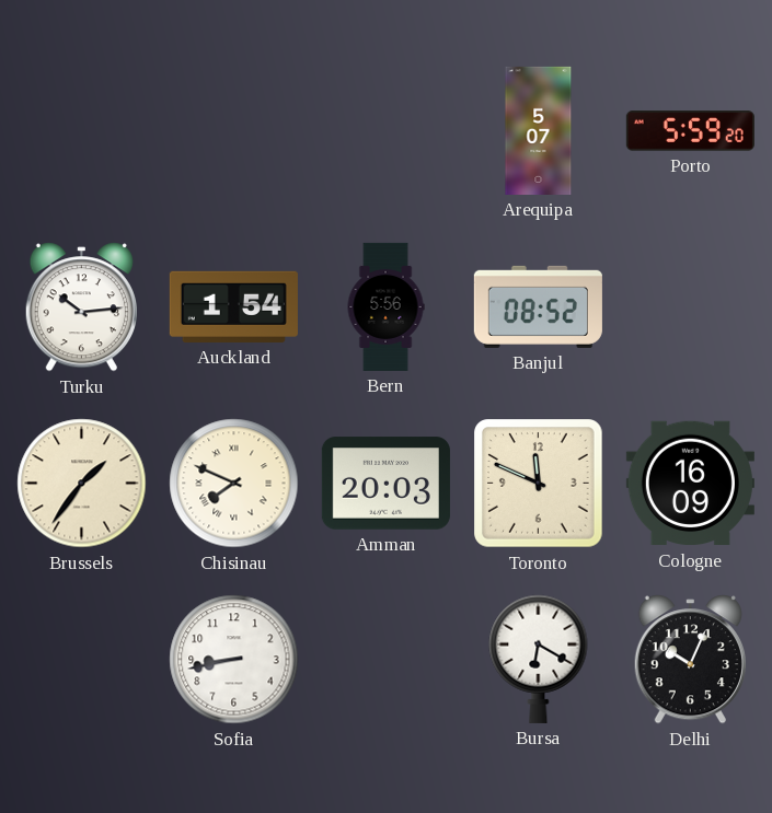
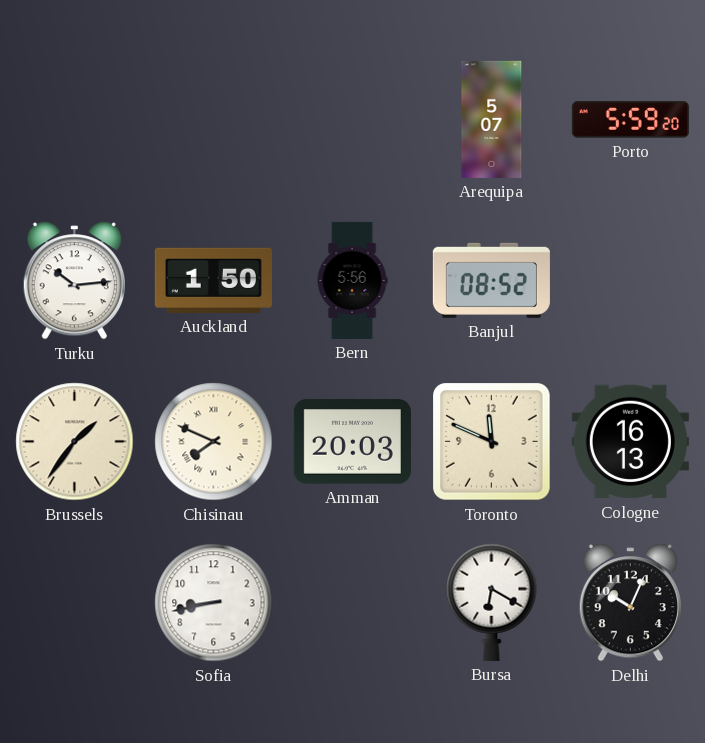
Auckland: 1:54 -> 1:50
Cologne: 16:09 -> 16:13
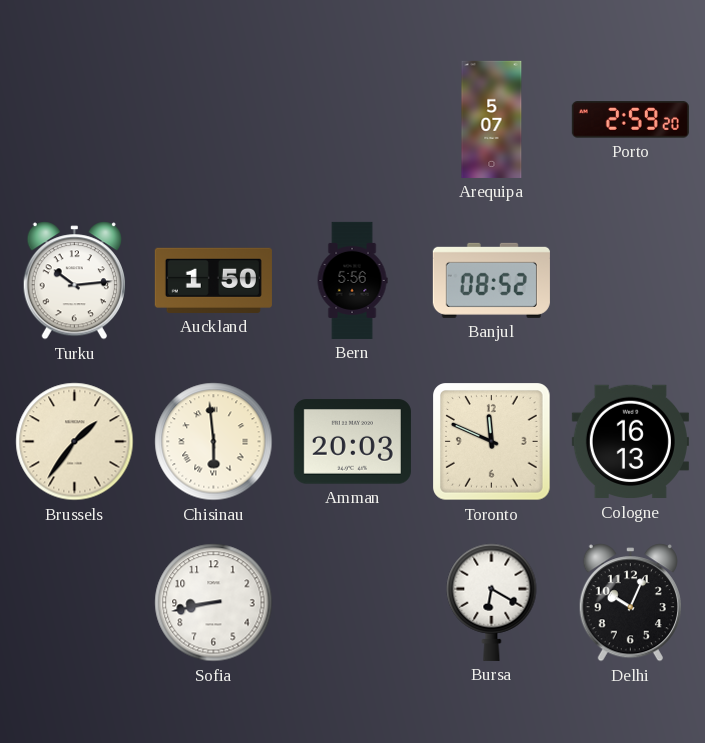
Porto: 5:59 -> 2:59
Chisinau: 7:49 -> 5:59
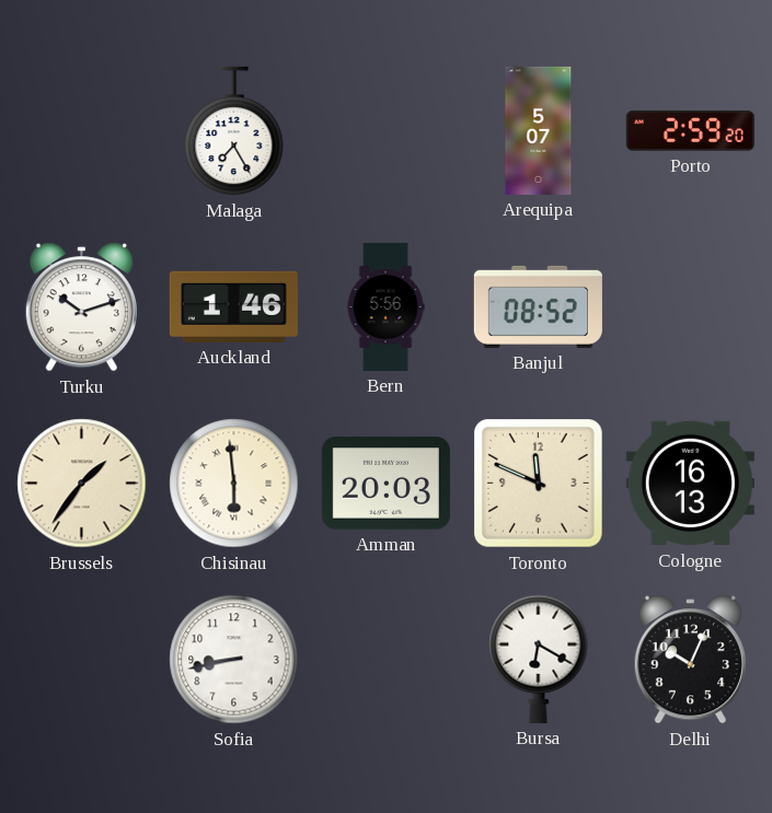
Malaga: none -> 7:25
Turku: 10:14 -> 10:12
Auckland: 1:50 -> 1:46
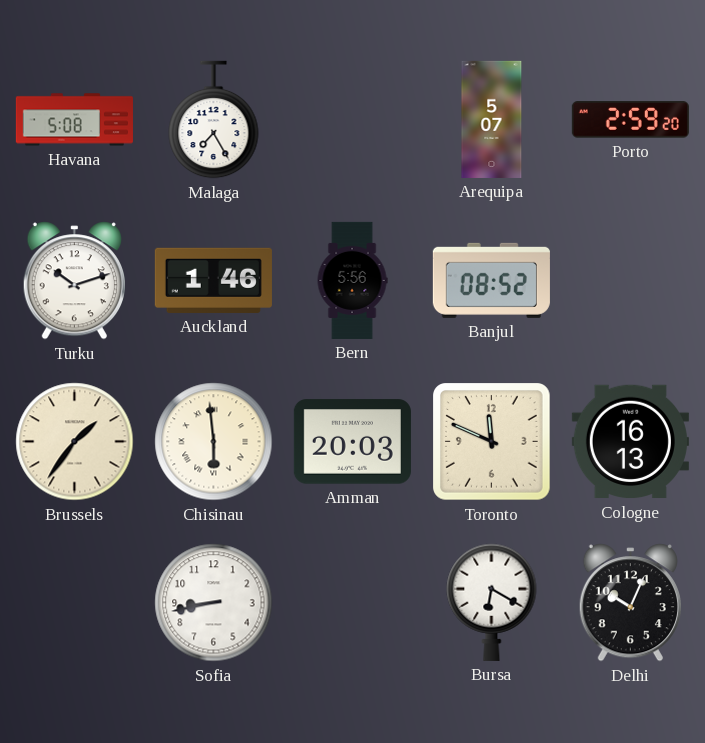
Havana: none -> 5:08
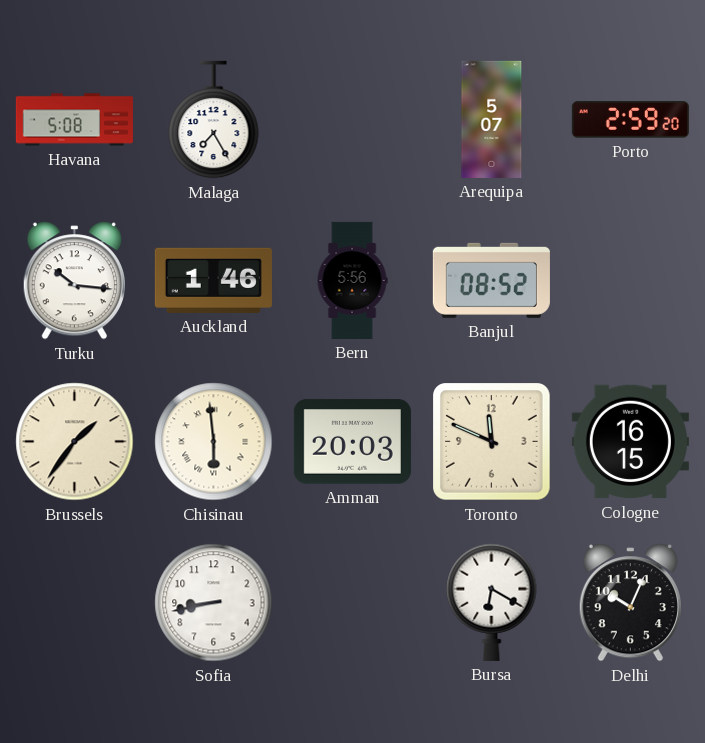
Turku: 10:12 -> 10:16
Cologne: 16:13 -> 16:15
